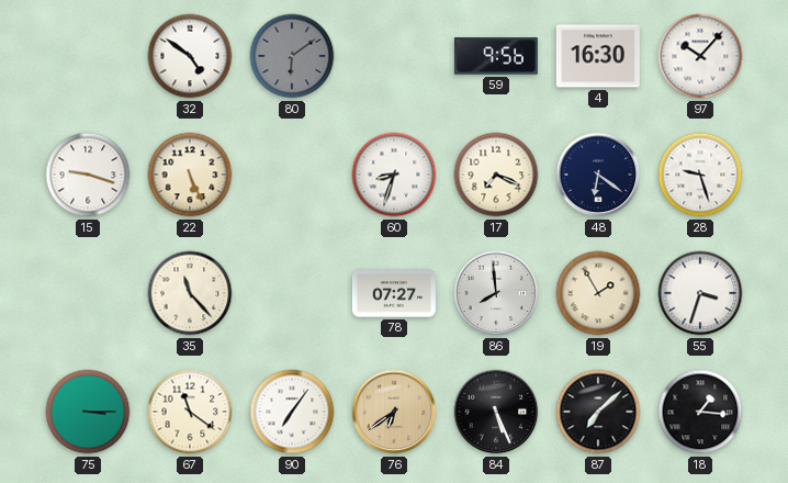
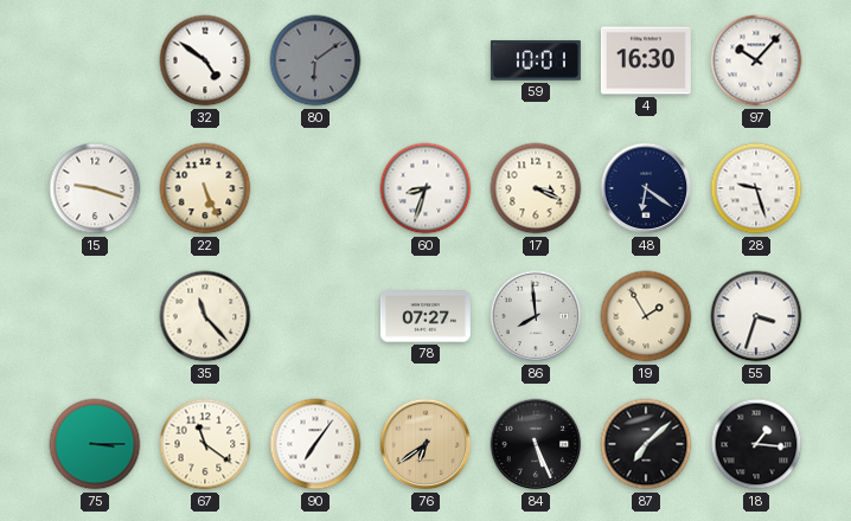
59: 9:56 -> 10:01
17: 7:19 -> 3:19
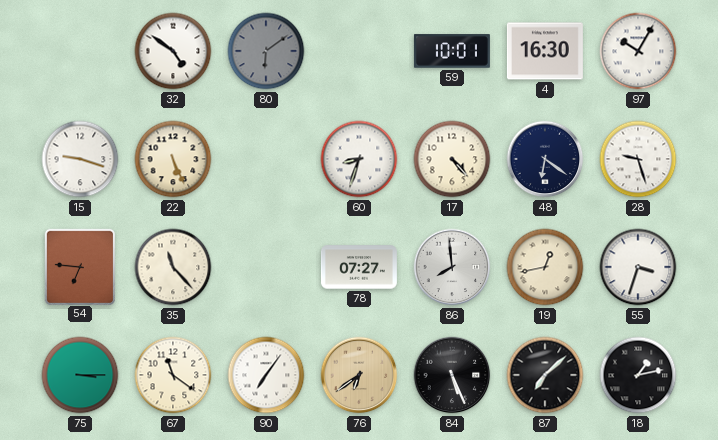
97: 10:07 -> 10:05
17: 3:19 -> 4:23
54: none -> 6:46
19: 1:55 -> 12:43
18: 1:16 -> 1:13
